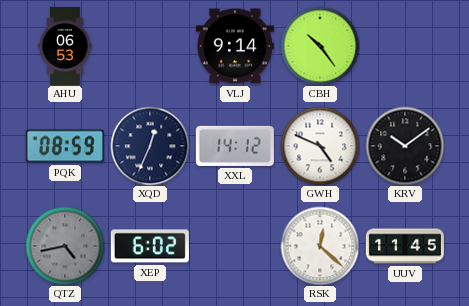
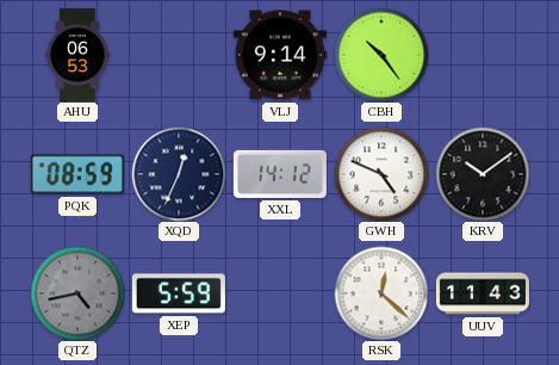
XEP: 6:02 -> 5:59
UUV: 11:45 -> 11:43
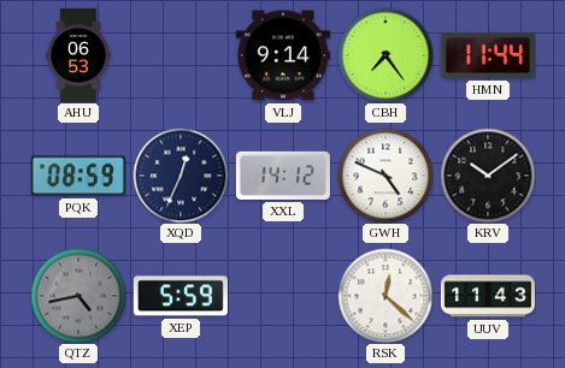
CBH: 10:24 -> 7:24
HMN: none -> 11:44
